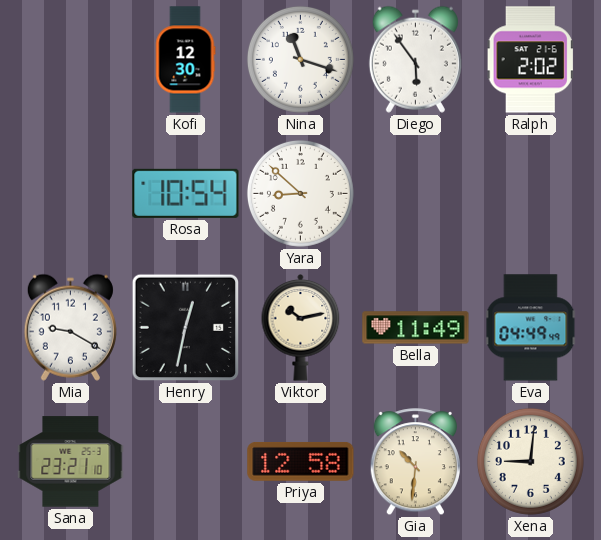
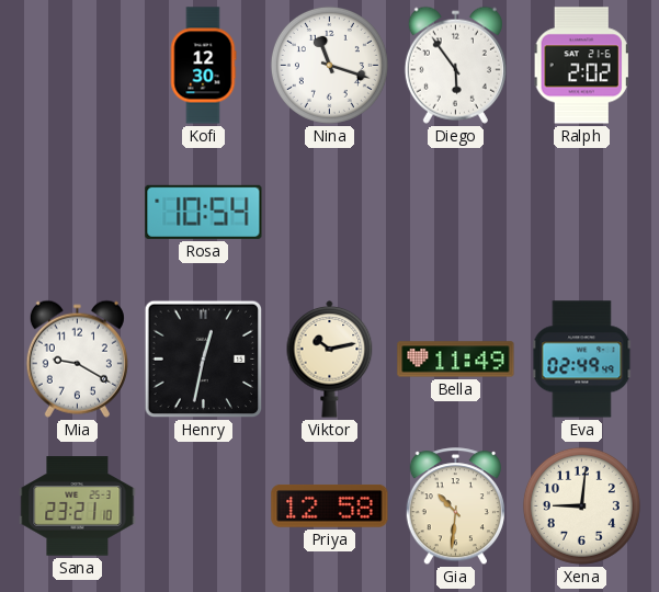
Yara: 8:52 -> none
Eva: 04:49 -> 02:49
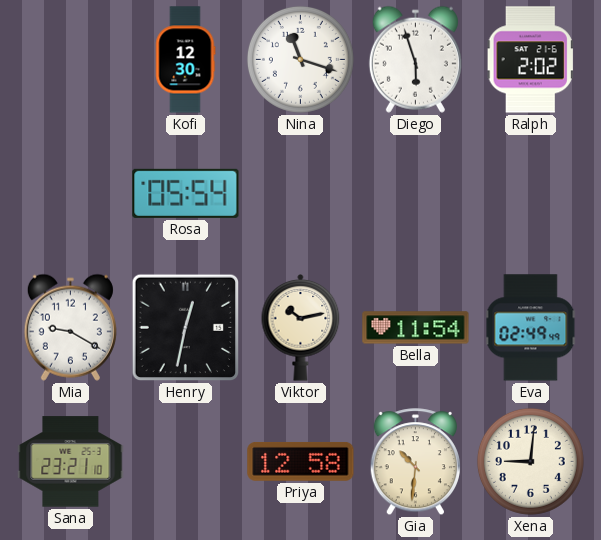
Diego: 5:54 -> 5:57
Rosa: 10:54 -> 05:54
Bella: 11:49 -> 11:54
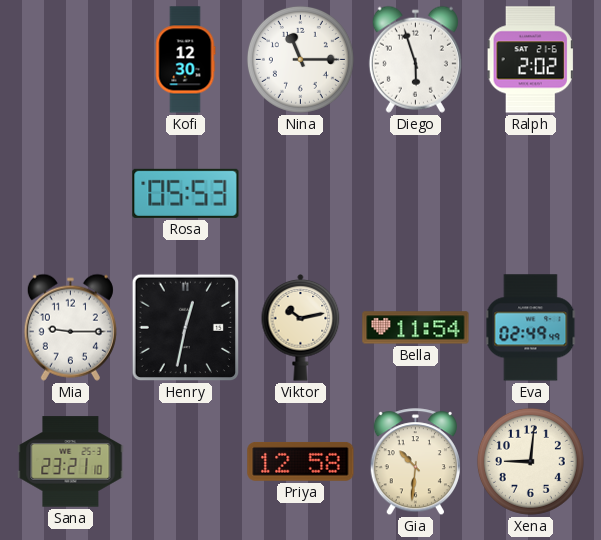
Nina: 11:18 -> 11:15
Rosa: 05:54 -> 05:53
Mia: 9:20 -> 9:15
